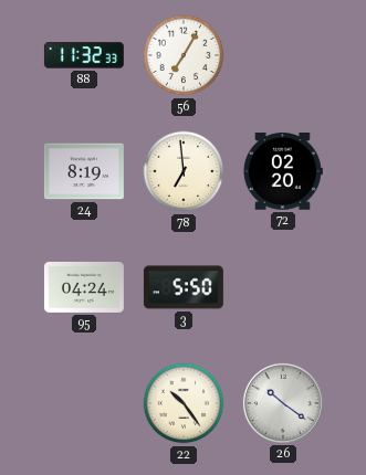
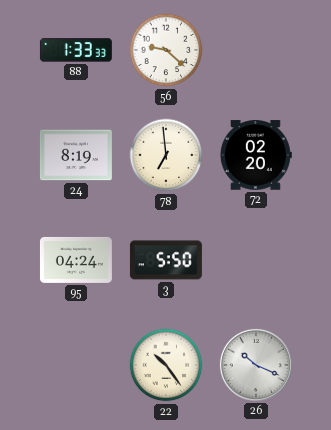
88: 11:32 -> 1:33
56: 7:05 -> 9:22
26: 10:21 -> 10:19
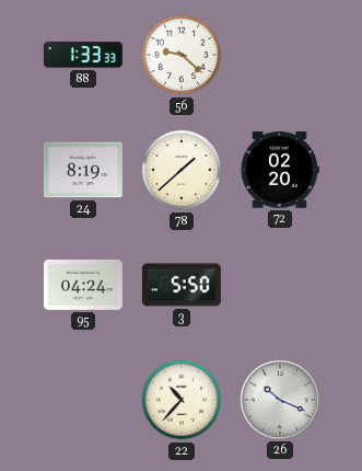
78: 6:59 -> 1:38
22: 10:24 -> 10:37
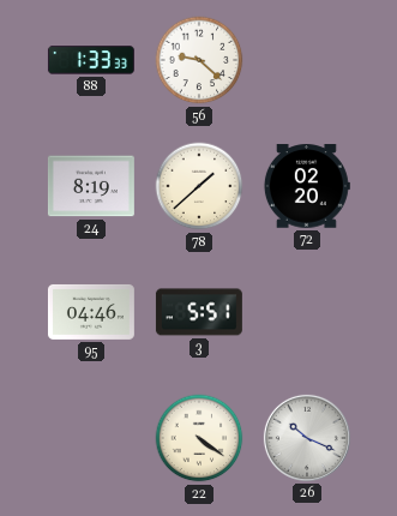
95: 04:24 -> 04:46
3: 5:50 -> 5:51
22: 10:37 -> 4:21
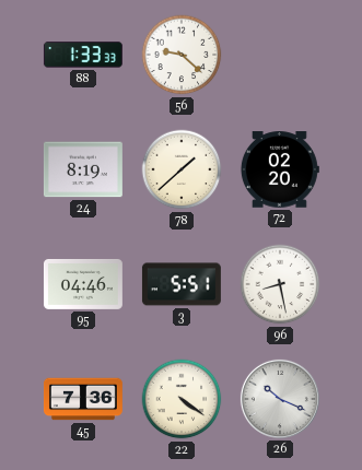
96: none -> 8:28
45: none -> 7:36
